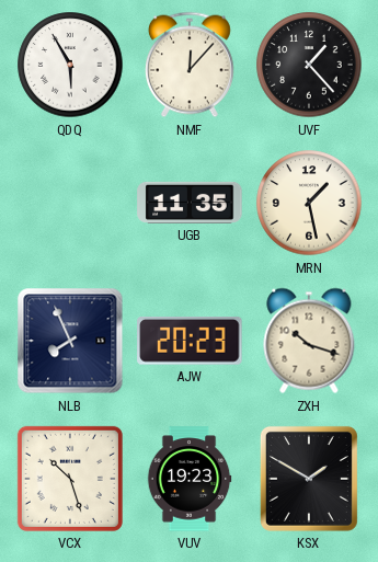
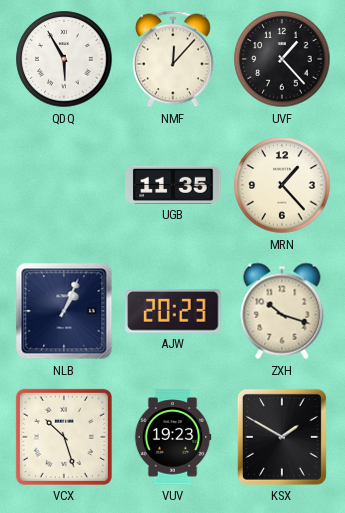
MRN: 1:28 -> 1:23
NLB: 7:56 -> 1:04
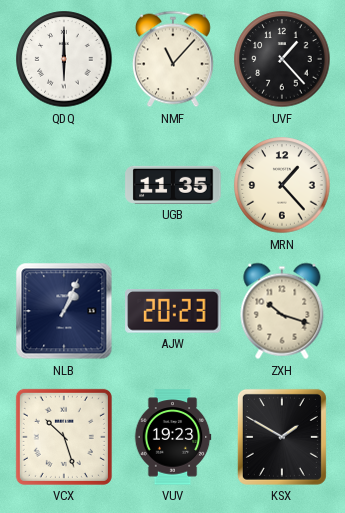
QDQ: 5:55 -> 6:00
NMF: 12:07 -> 11:07
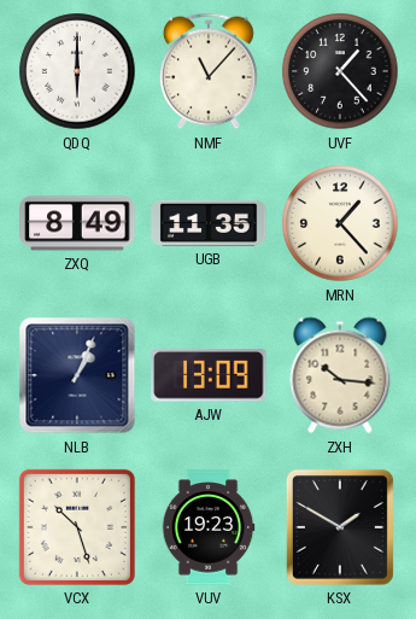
ZXQ: none -> 8:49
AJW: 20:23 -> 13:09
ZXH: 10:18 -> 10:16
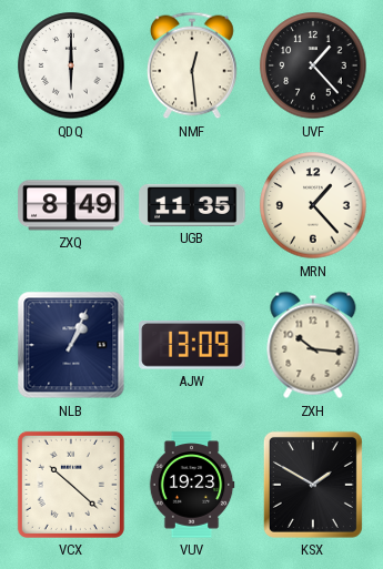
NMF: 11:07 -> 12:29
VCX: 10:27 -> 10:22
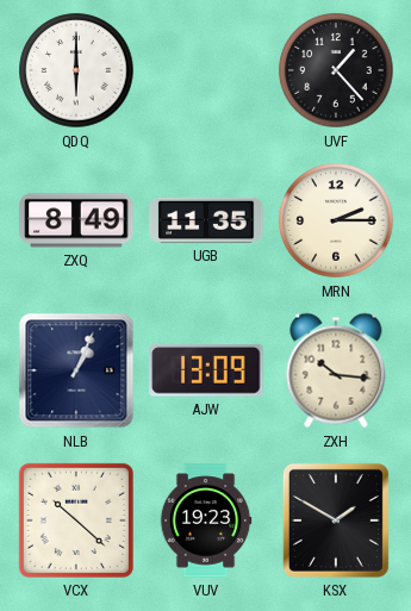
NMF: 12:29 -> none
MRN: 1:23 -> 2:15
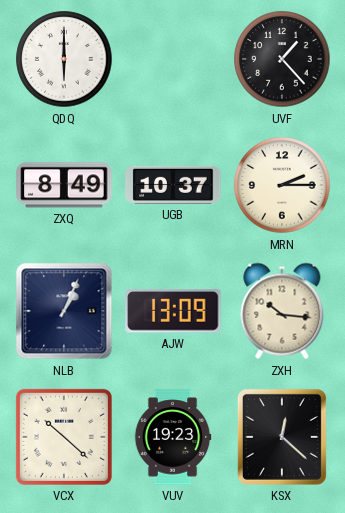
UGB: 11:35 -> 10:37
KSX: 1:50 -> 12:22
